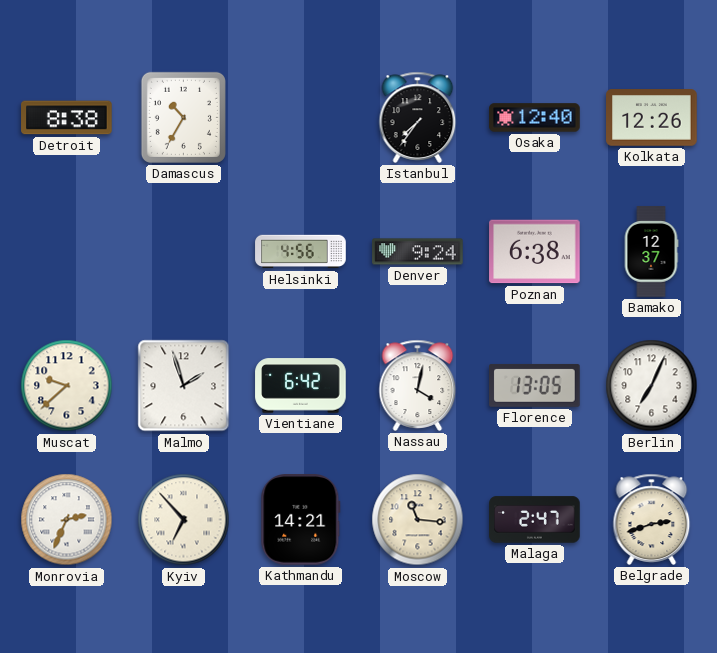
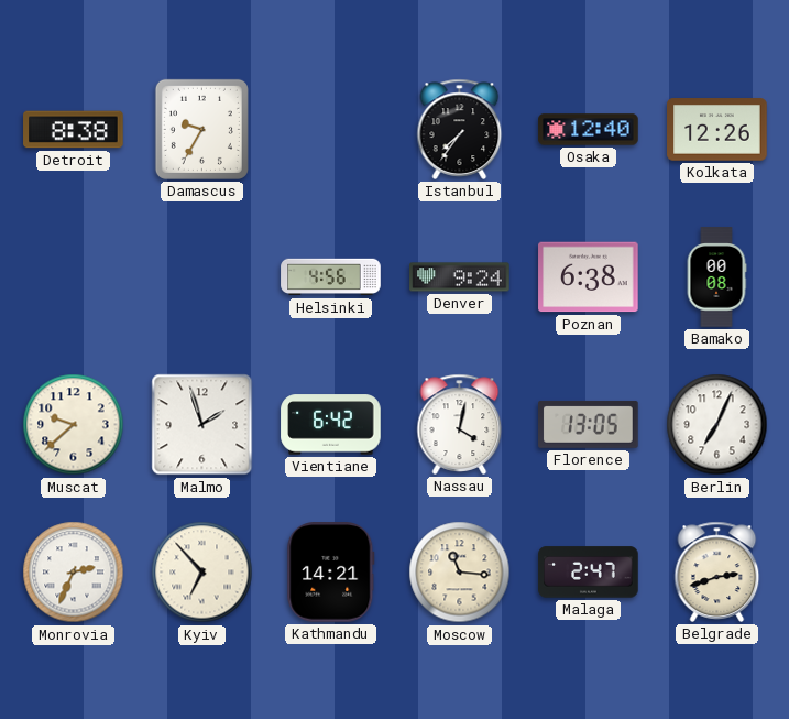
Damascus: 10:35 -> 9:35
Bamako: 12:37 -> 00:08
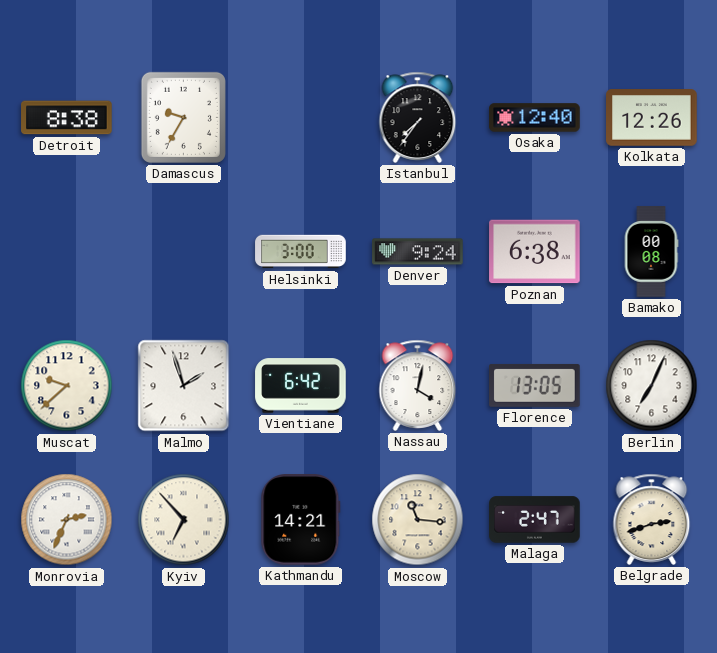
Helsinki: 4:56 -> 3:00
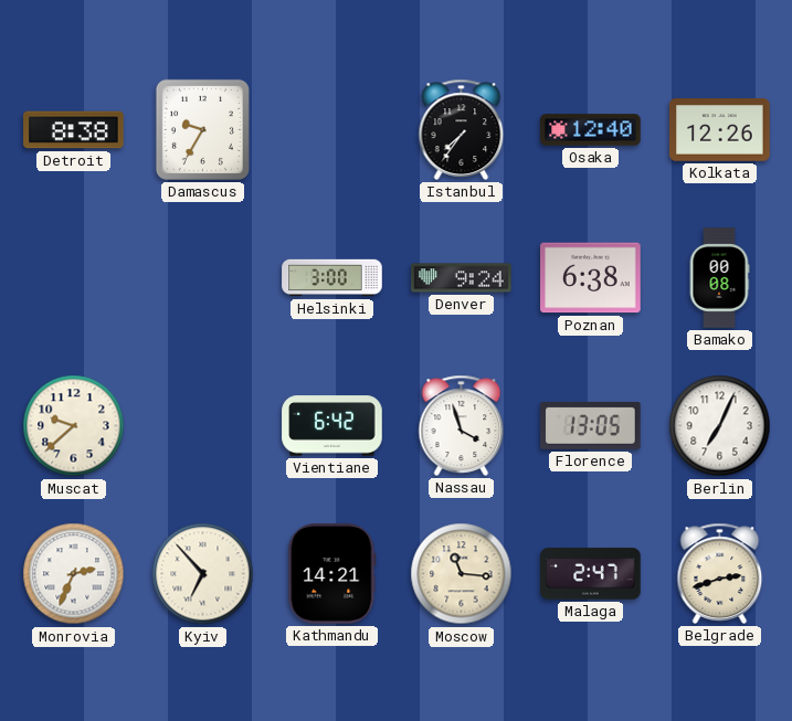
Malmo: 1:57 -> none
Nassau: 4:02 -> 3:57
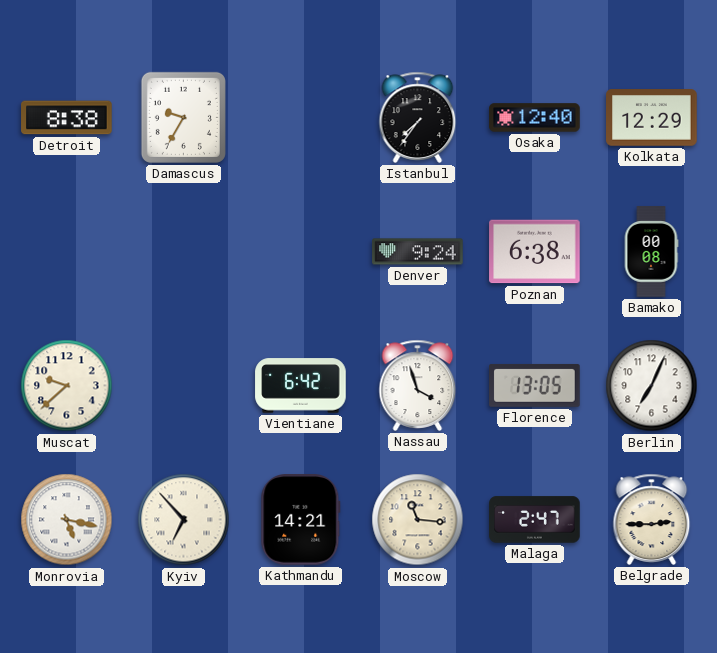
Kolkata: 12:26 -> 12:29
Helsinki: 3:00 -> none
Monrovia: 2:34 -> 5:17
Belgrade: 2:42 -> 2:45
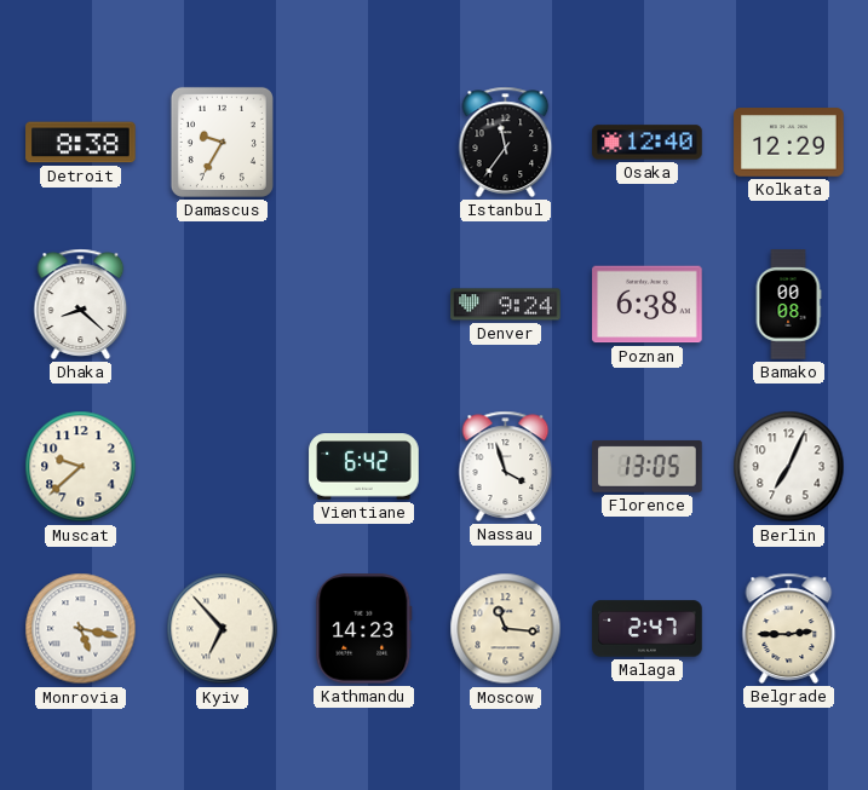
Istanbul: 7:36 -> 11:36
Dhaka: none -> 8:22
Kathmandu: 14:21 -> 14:23
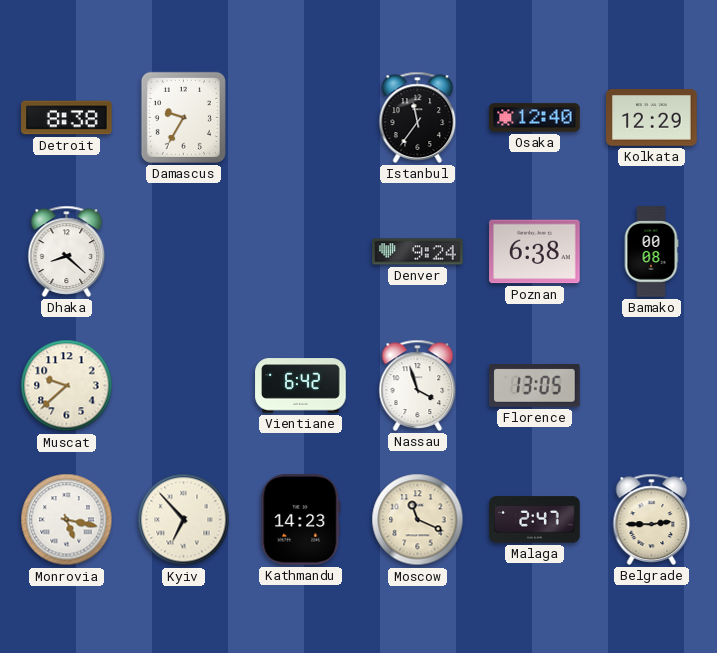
Berlin: 7:04 -> none
Moscow: 11:16 -> 11:19
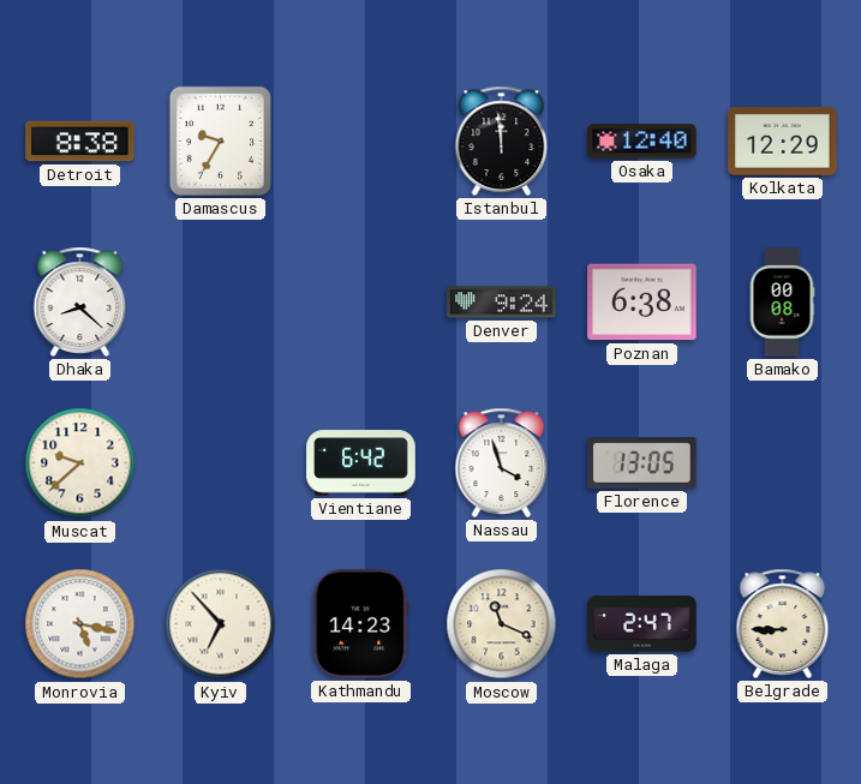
Istanbul: 11:36 -> 11:59
Belgrade: 2:45 -> 8:45
